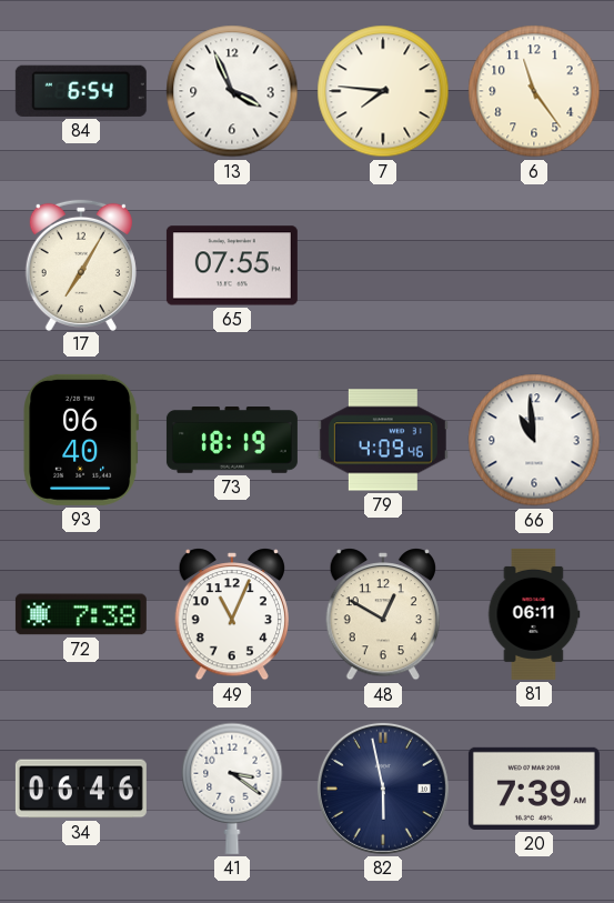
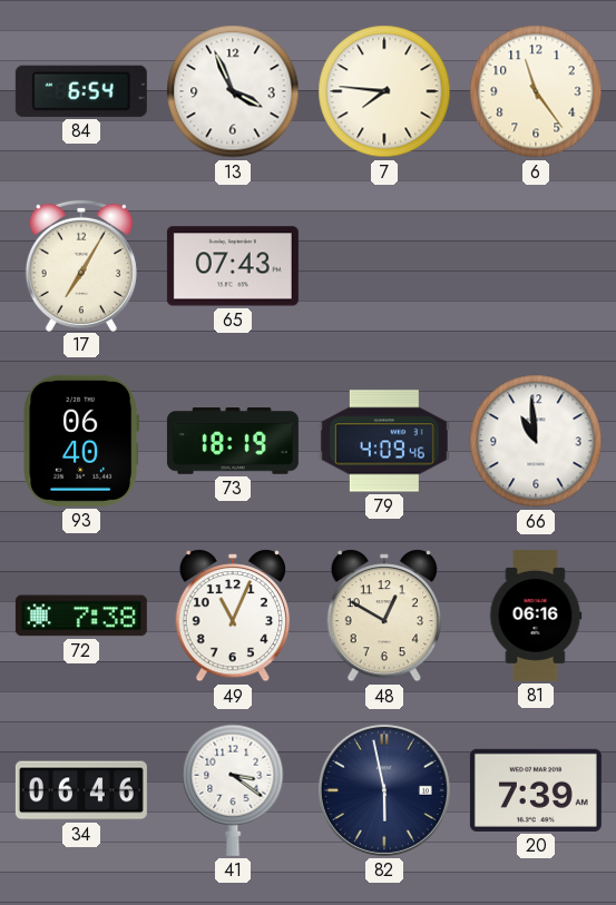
65: 07:55 -> 07:43
81: 06:11 -> 06:16
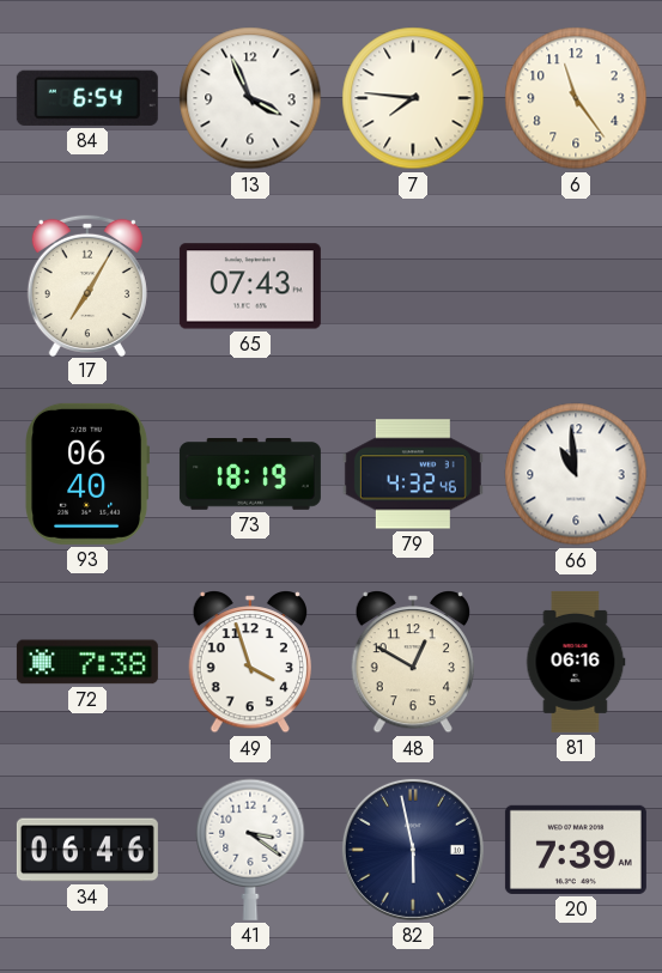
79: 4:09 -> 4:32
49: 11:04 -> 3:57
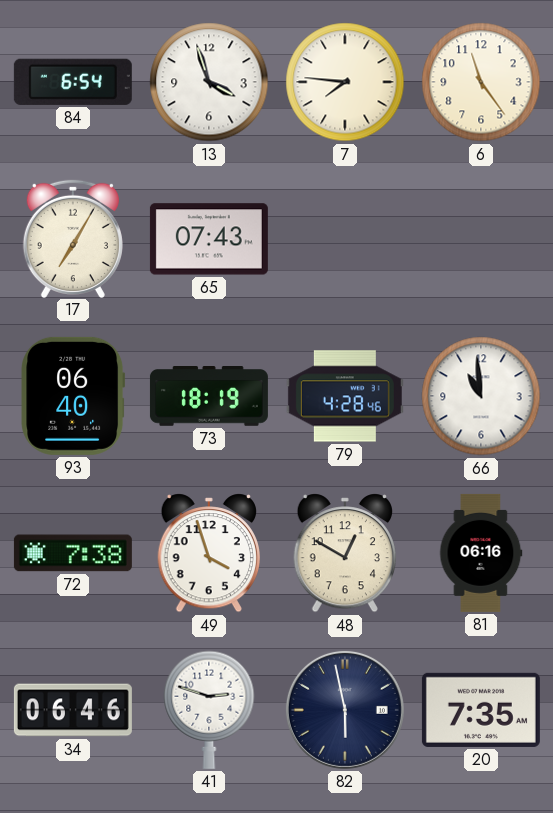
13: 3:56 -> 3:57
79: 4:32 -> 4:28
41: 3:21 -> 2:48
20: 7:39 -> 7:35
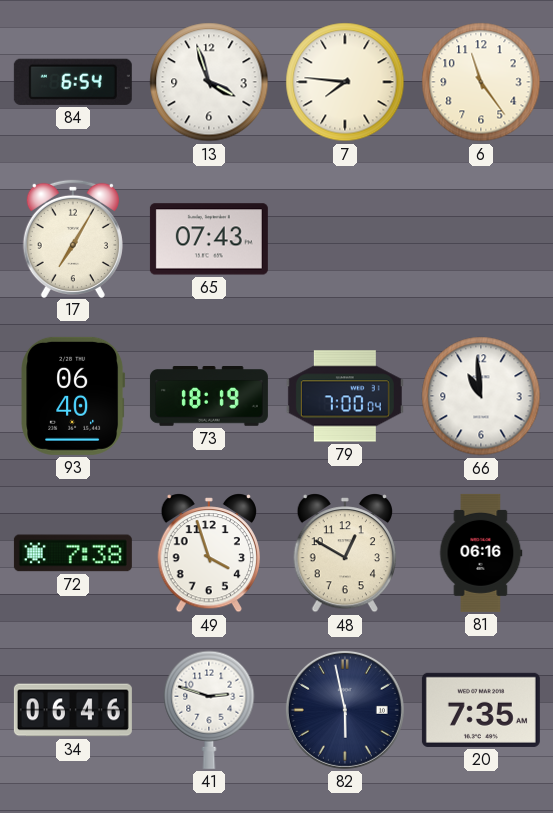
79: 4:28 -> 7:00
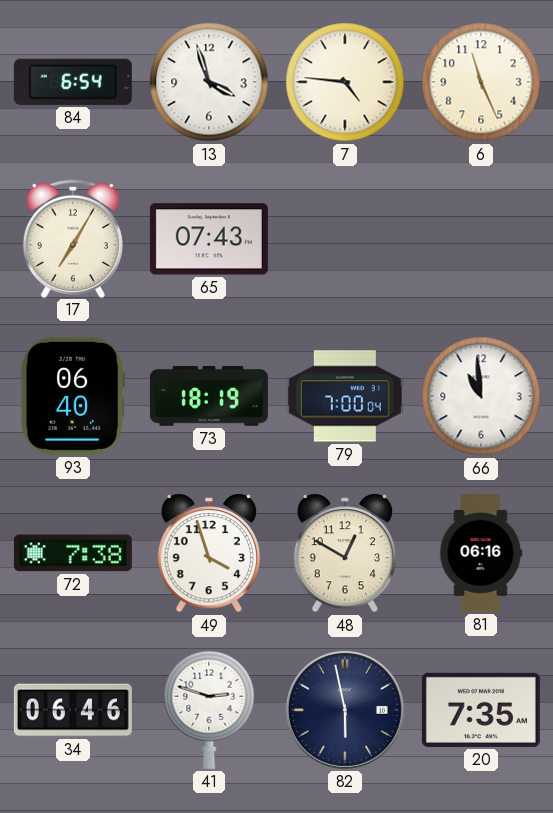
7: 7:46 -> 4:46
6: 11:24 -> 11:26
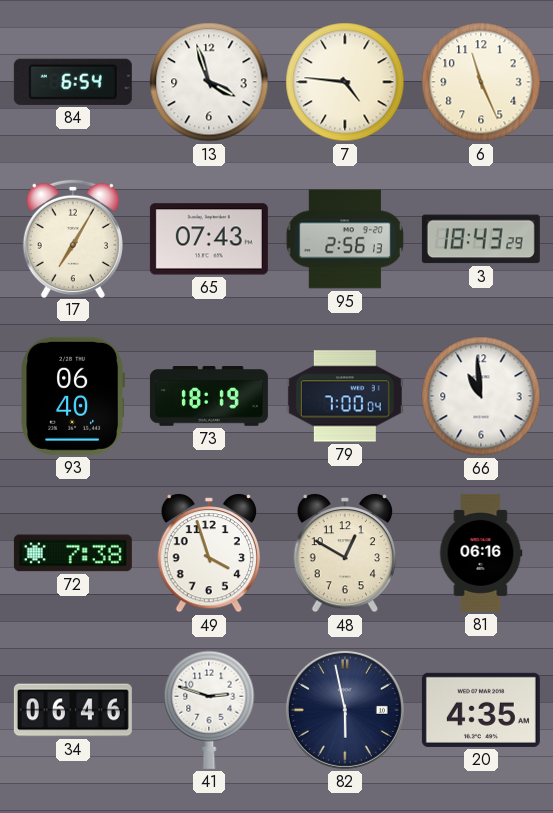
95: none -> 2:56
3: none -> 18:43
20: 7:35 -> 4:35
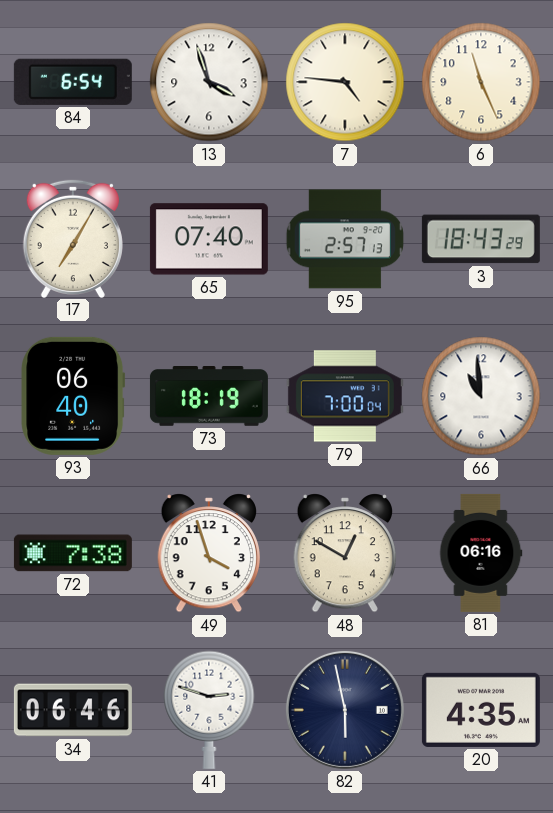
65: 07:43 -> 07:40
95: 2:56 -> 2:57
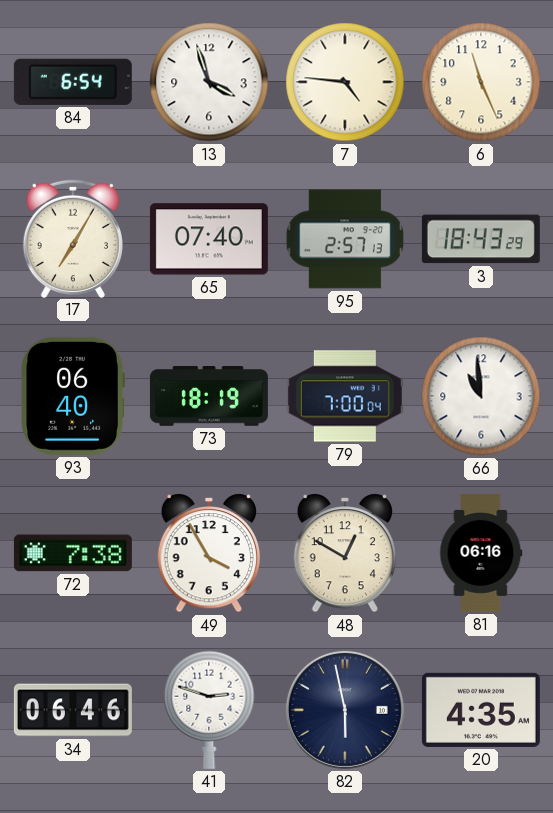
49: 3:57 -> 3:55
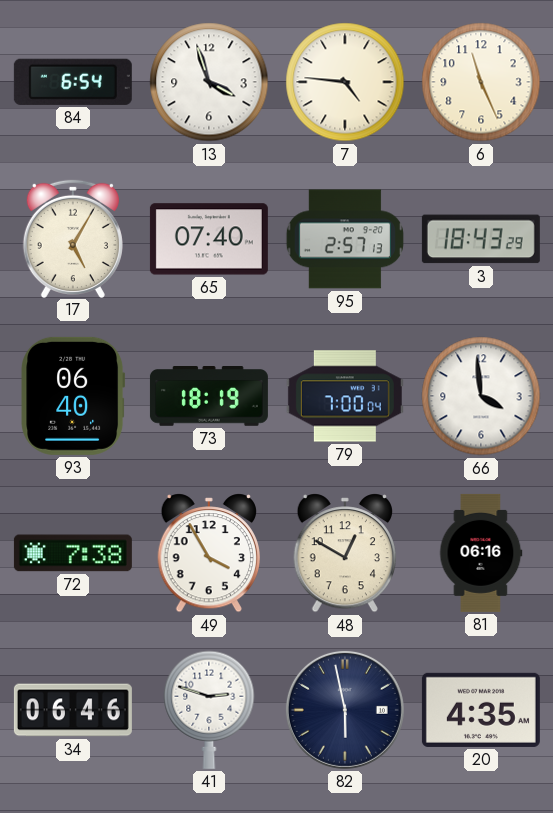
17: 7:05 -> 5:05
66: 10:59 -> 3:59
